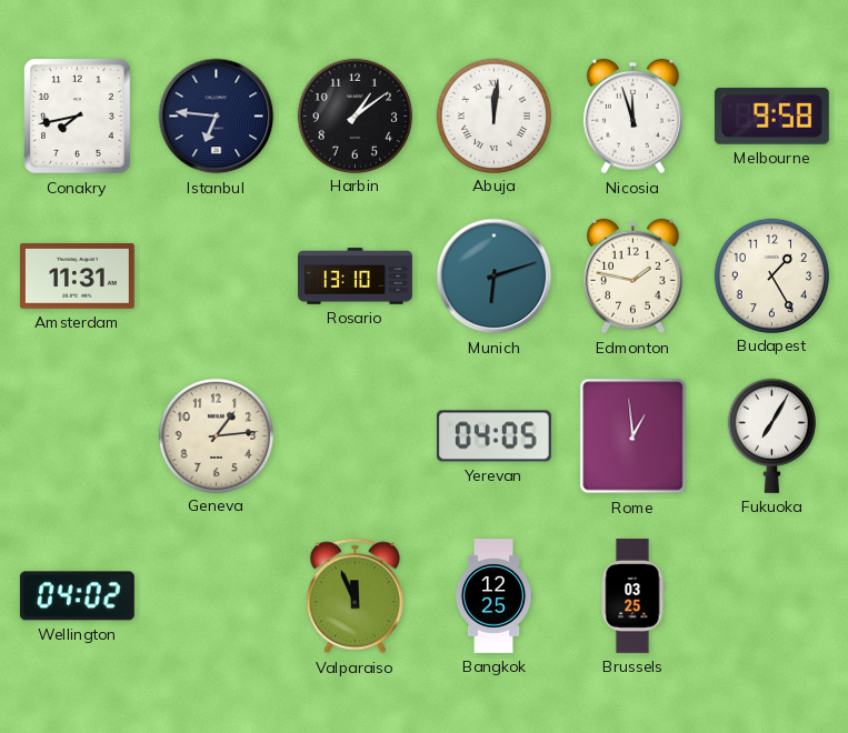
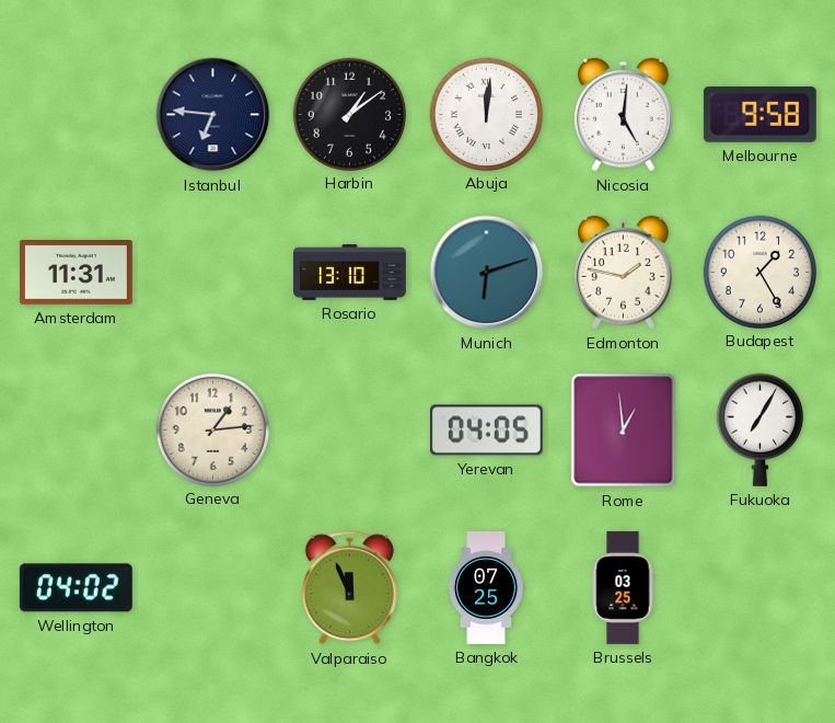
Conakry: 7:43 -> none
Nicosia: 11:57 -> 5:01
Bangkok: 12:25 -> 07:25
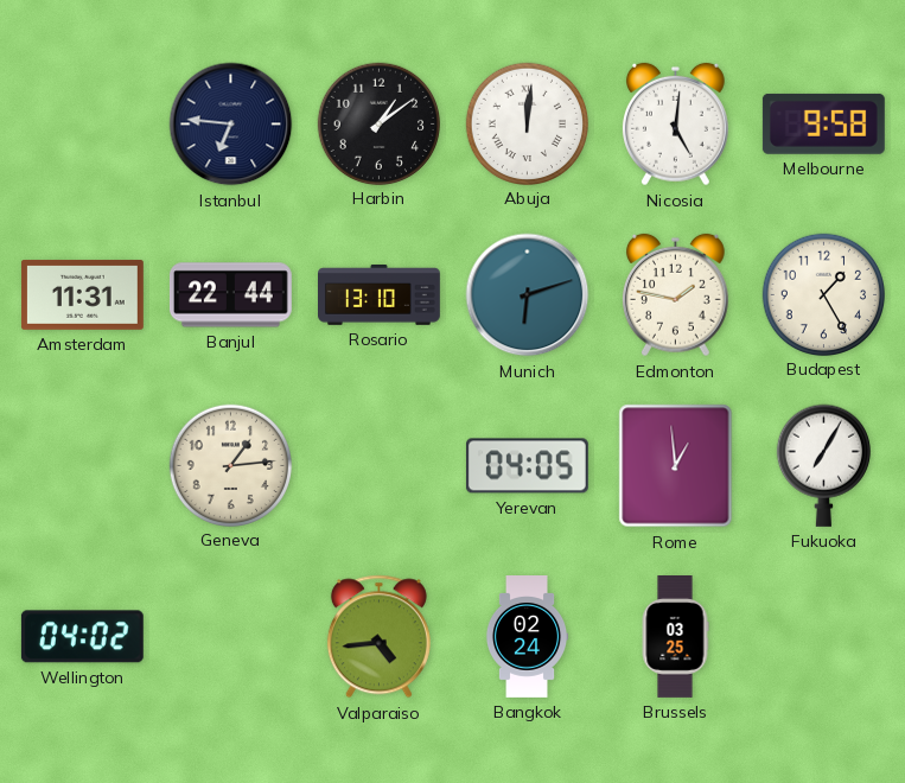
Banjul: none -> 22:44
Valparaiso: 11:56 -> 4:44
Bangkok: 07:25 -> 02:24
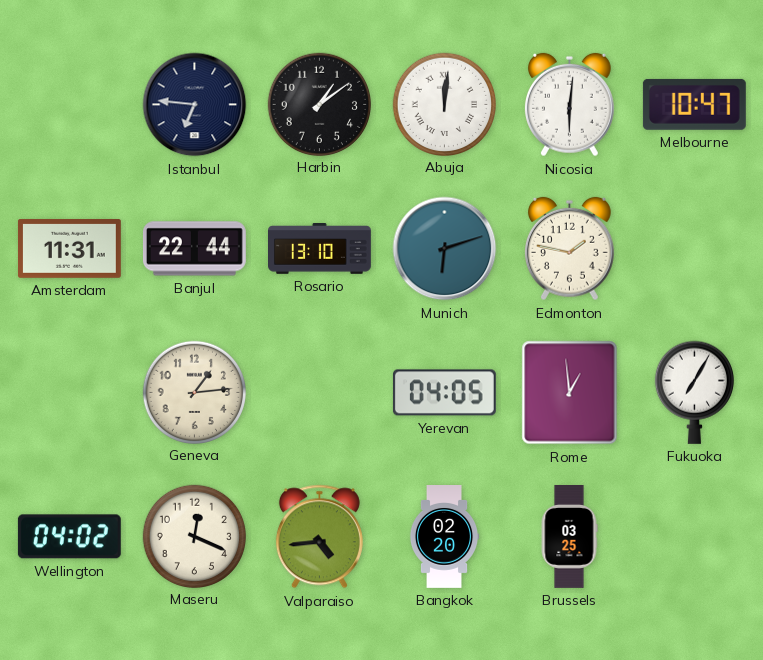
Nicosia: 5:01 -> 6:01
Melbourne: 9:58 -> 10:47
Budapest: 1:25 -> none
Maseru: none -> 12:19
Bangkok: 02:24 -> 02:20
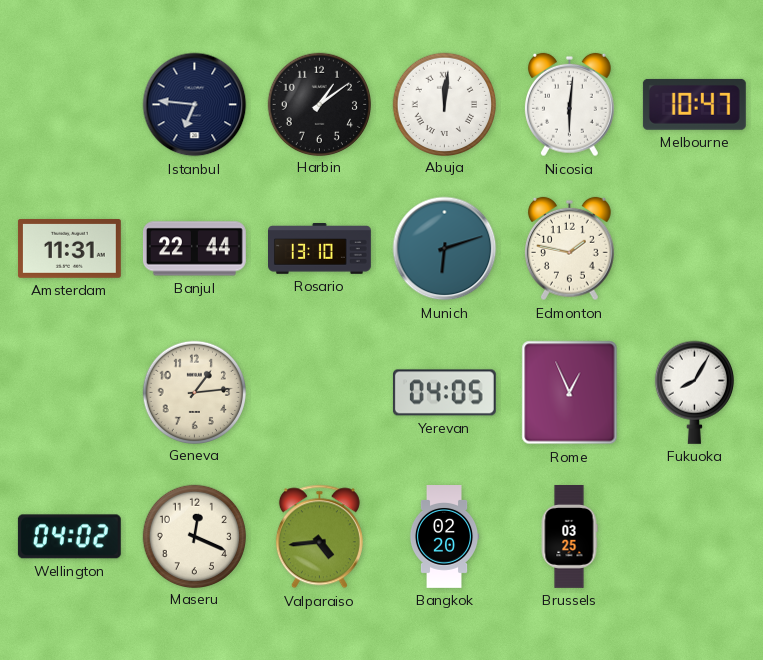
Rome: 12:59 -> 12:56
Fukuoka: 7:05 -> 8:05
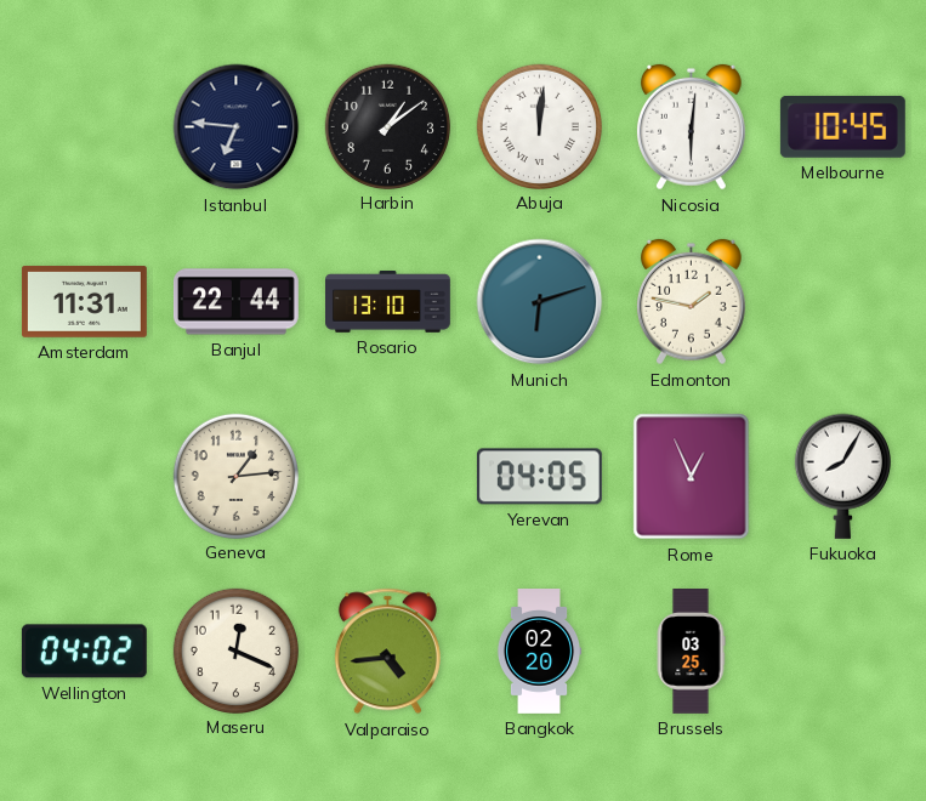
Melbourne: 10:47 -> 10:45
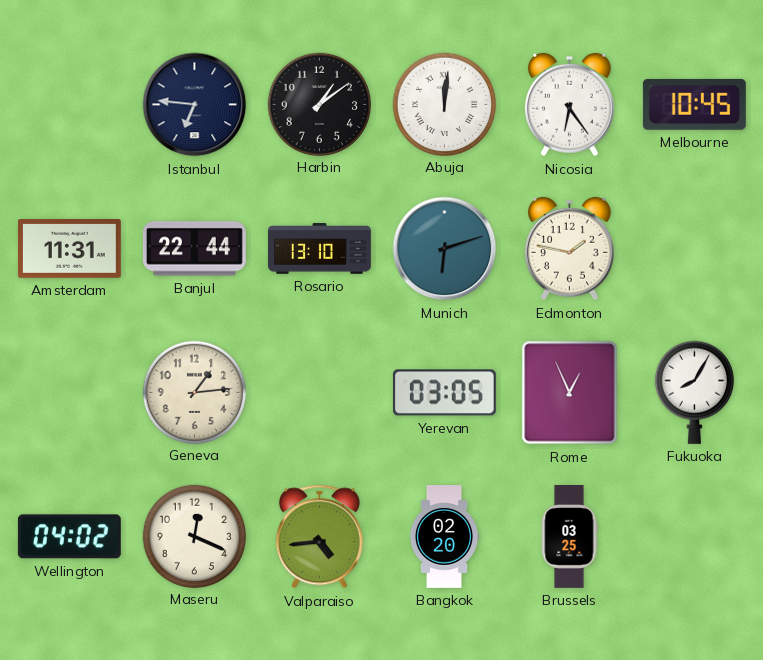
Nicosia: 6:01 -> 6:24
Yerevan: 04:05 -> 03:05
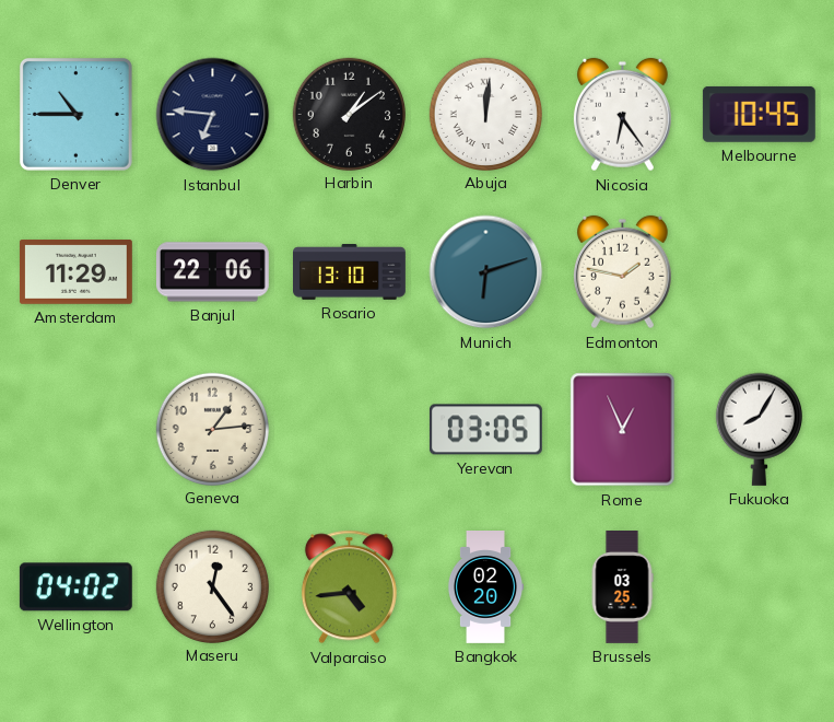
Denver: none -> 10:45
Amsterdam: 11:31 -> 11:29
Banjul: 22:44 -> 22:06
Maseru: 12:19 -> 12:24
